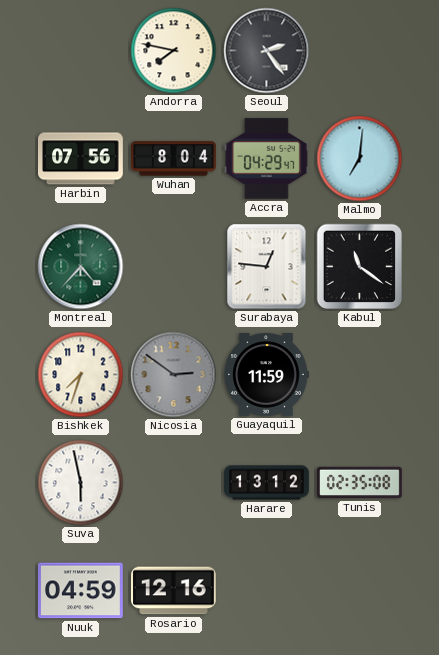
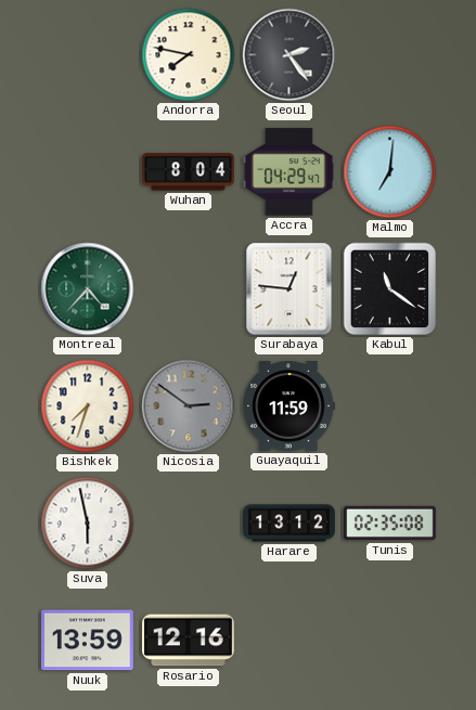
Harbin: 07:56 -> none
Nuuk: 04:59 -> 13:59
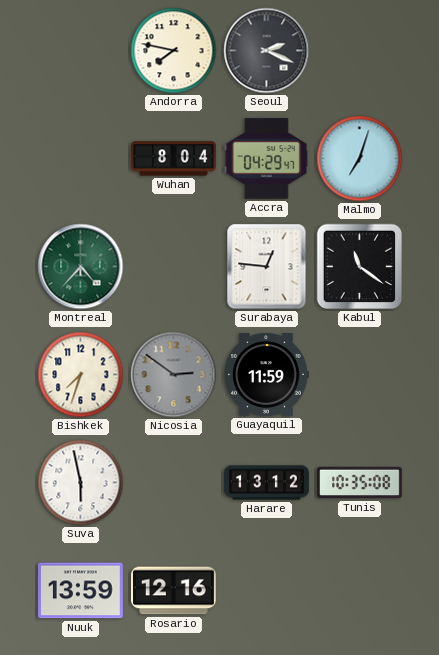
Seoul: 2:24 -> 2:19
Malmo: 7:01 -> 7:03
Tunis: 02:35 -> 10:35
